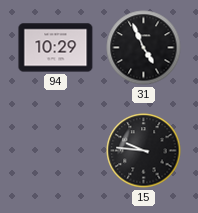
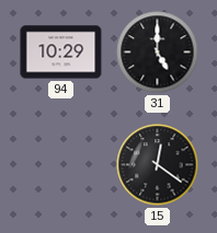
31: 4:56 -> 5:00
15: 9:46 -> 12:21
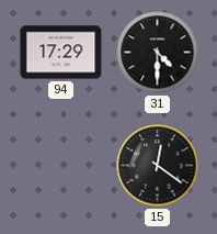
94: 10:29 -> 17:29
31: 5:00 -> 4:30
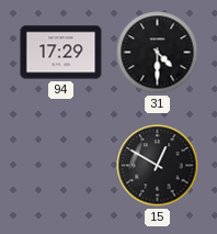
15: 12:21 -> 12:50
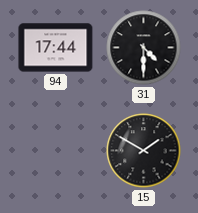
94: 17:29 -> 17:44
15: 12:50 -> 1:50
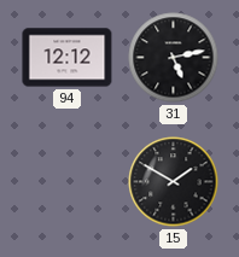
94: 17:44 -> 12:12
31: 4:30 -> 5:13
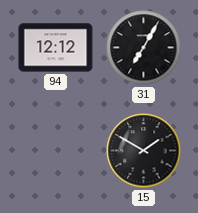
31: 5:13 -> 7:05
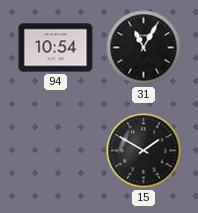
94: 12:12 -> 10:54
31: 7:05 -> 11:05
